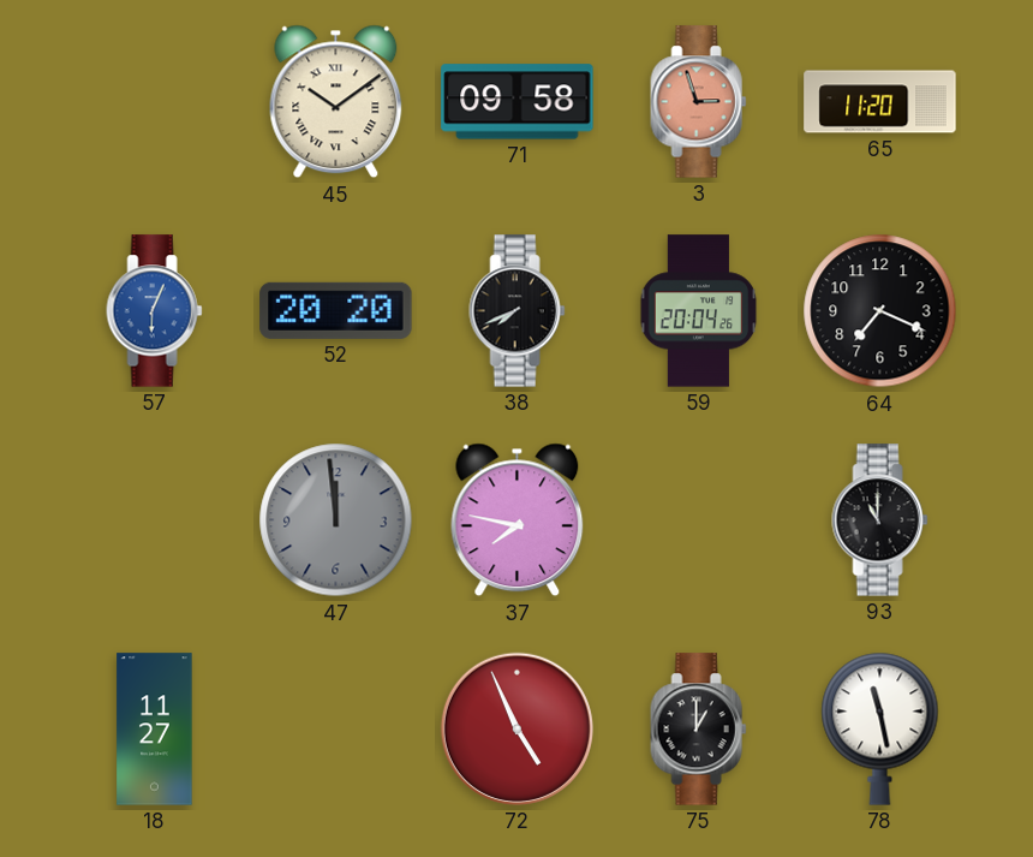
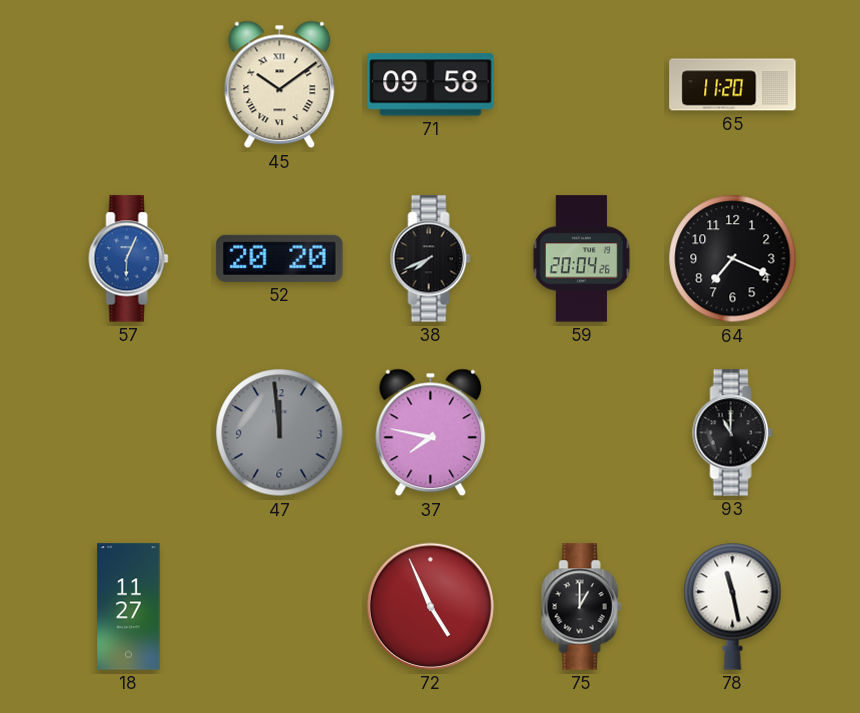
3: 2:57 -> none
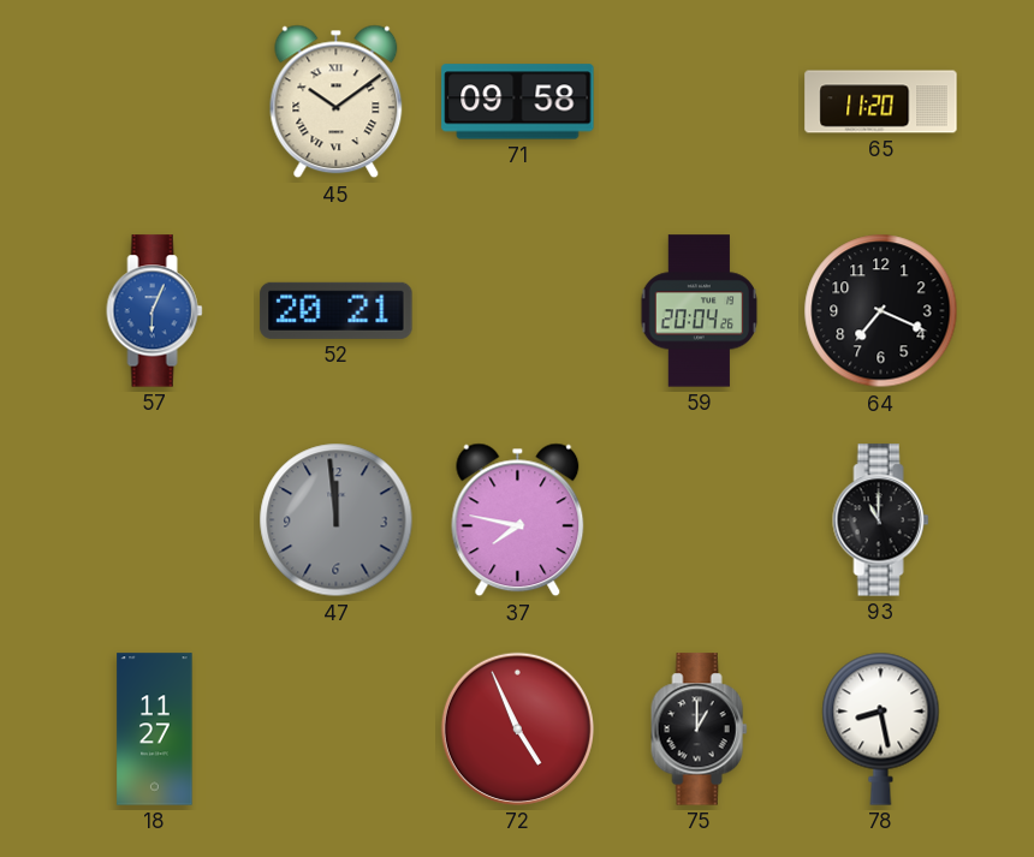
52: 20:20 -> 20:21
38: 7:41 -> none
78: 11:28 -> 8:28
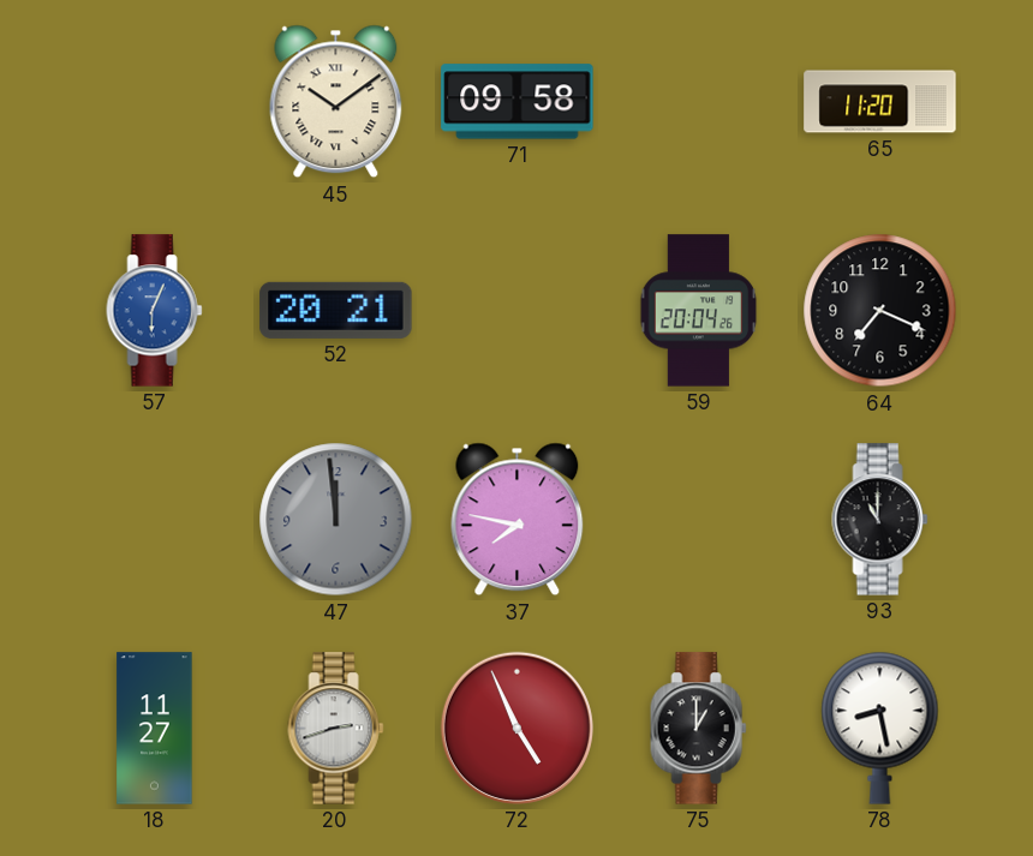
20: none -> 2:42
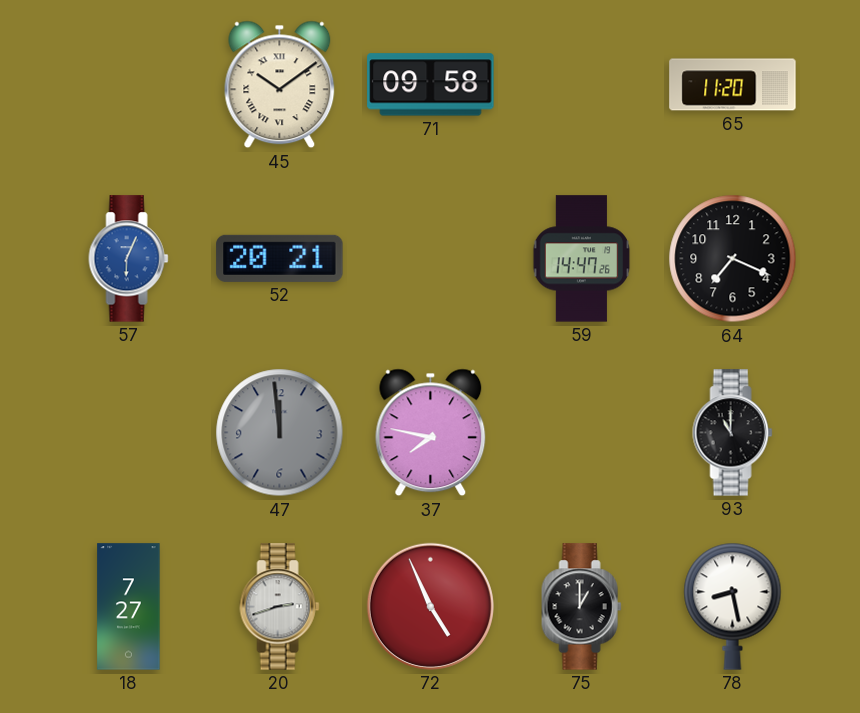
59: 20:04 -> 14:47
18: 11:27 -> 7:27
